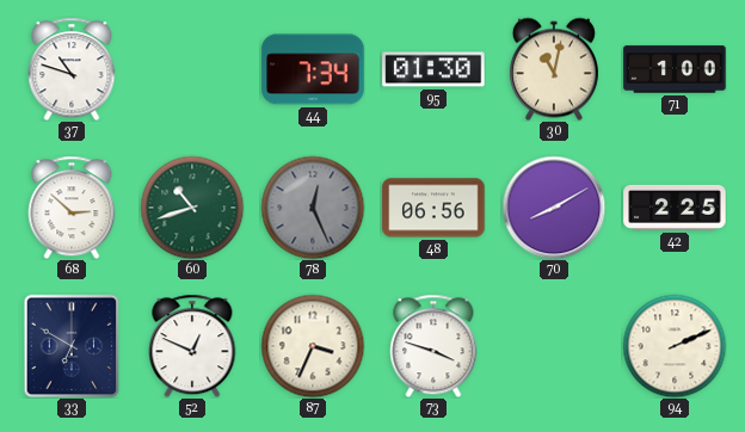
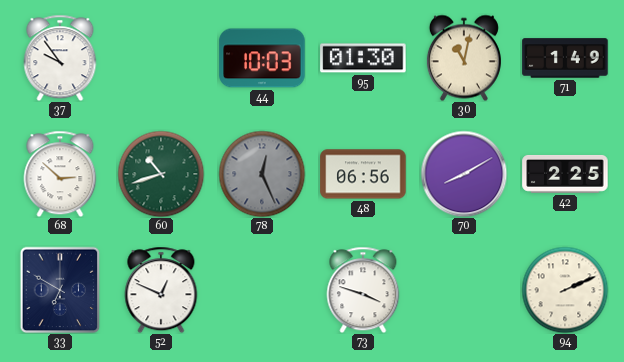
37: 10:48 -> 9:54
44: 7:34 -> 10:03
71: 1:00 -> 1:49
87: 3:34 -> none
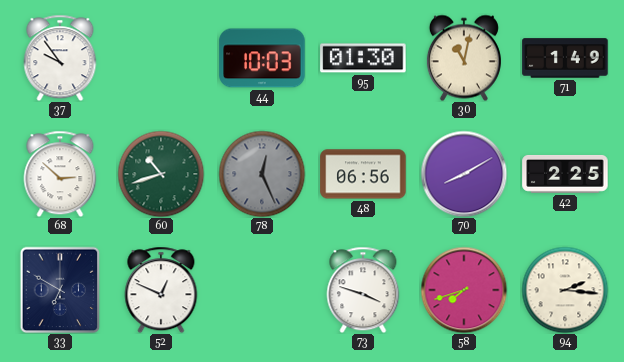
58: none -> 7:42
94: 2:11 -> 2:16
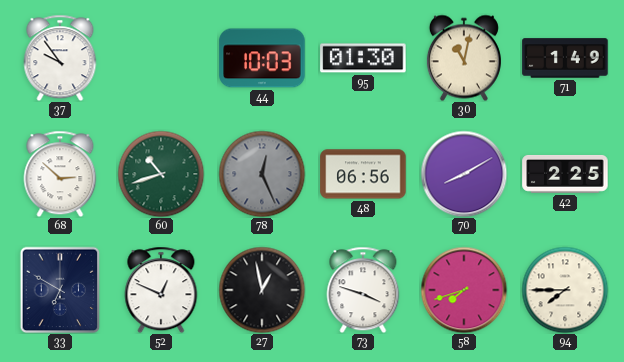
27: none -> 12:58
94: 2:16 -> 7:45
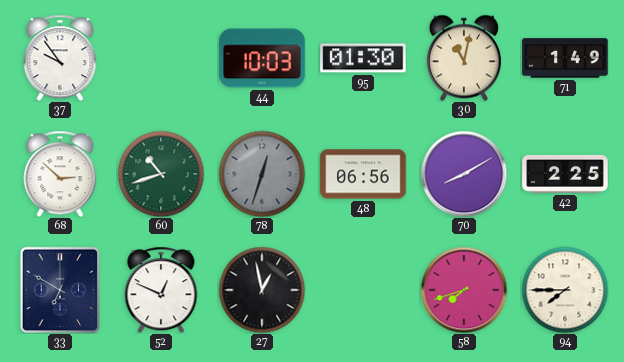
78: 12:26 -> 12:33
73: 3:48 -> none
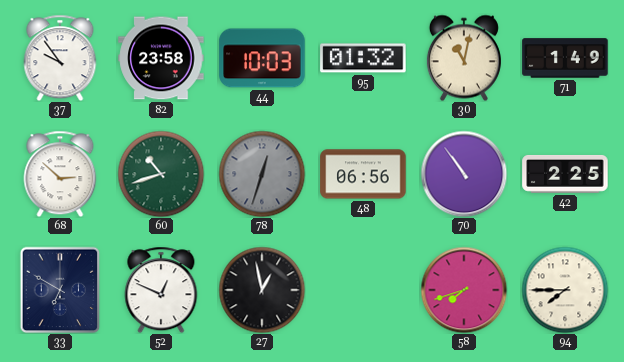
82: none -> 23:58
95: 01:30 -> 01:32
70: 8:10 -> 10:54
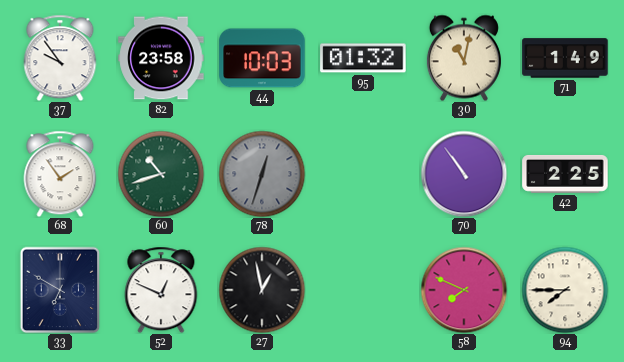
68: 2:52 -> 1:54
48: 06:56 -> none
58: 7:42 -> 7:49
